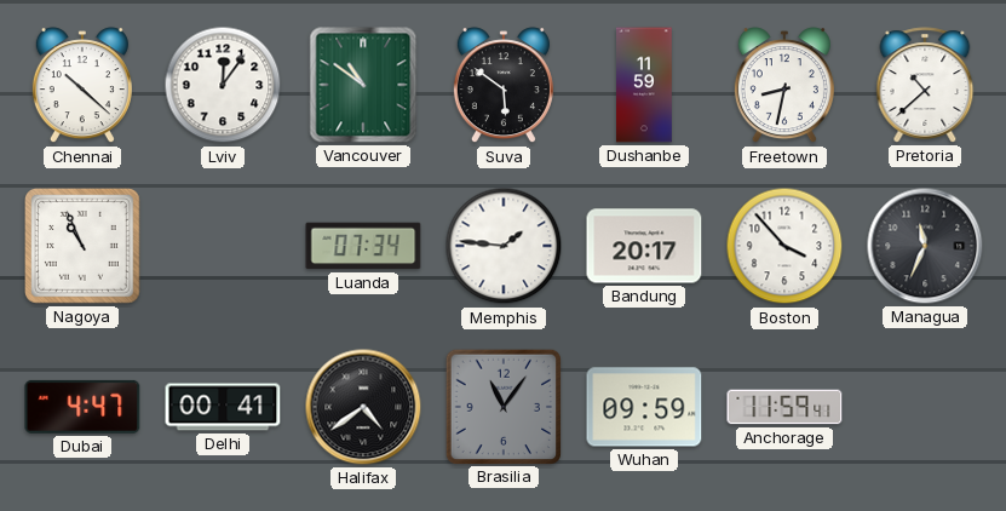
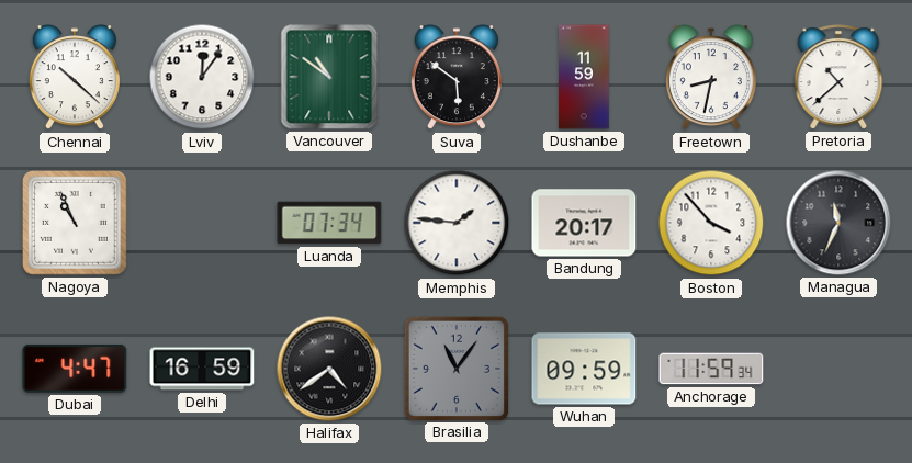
Delhi: 00:41 -> 16:59
Anchorage: 11:59:41 -> 11:59:34
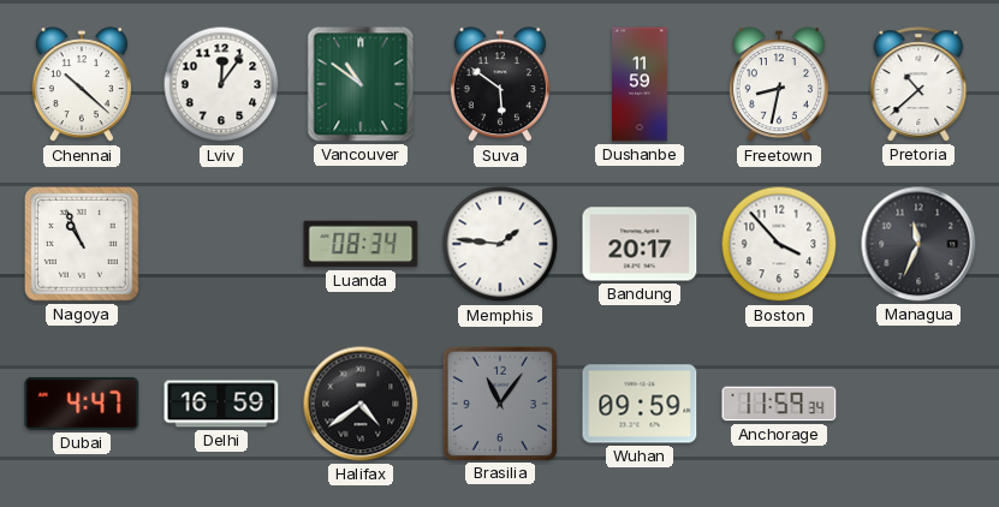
Luanda: 07:34 -> 08:34
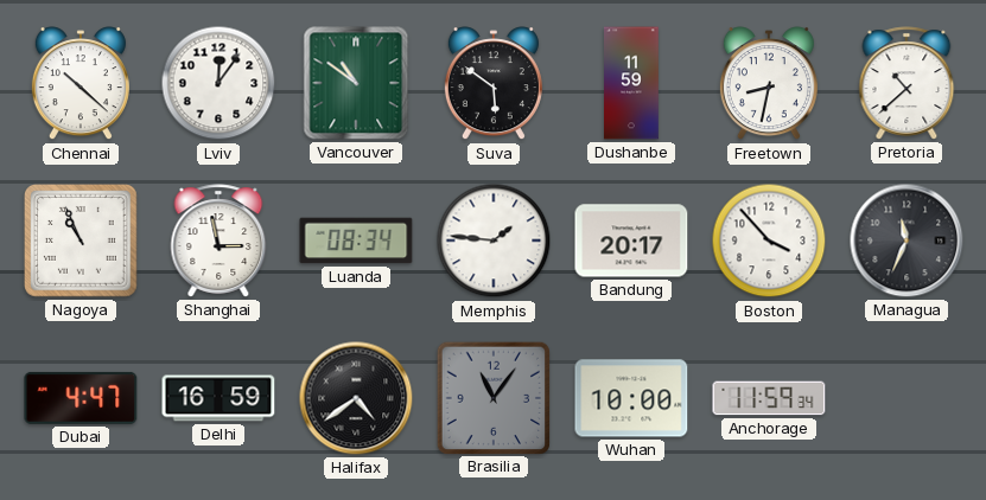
Shanghai: none -> 2:58
Wuhan: 09:59 -> 10:00
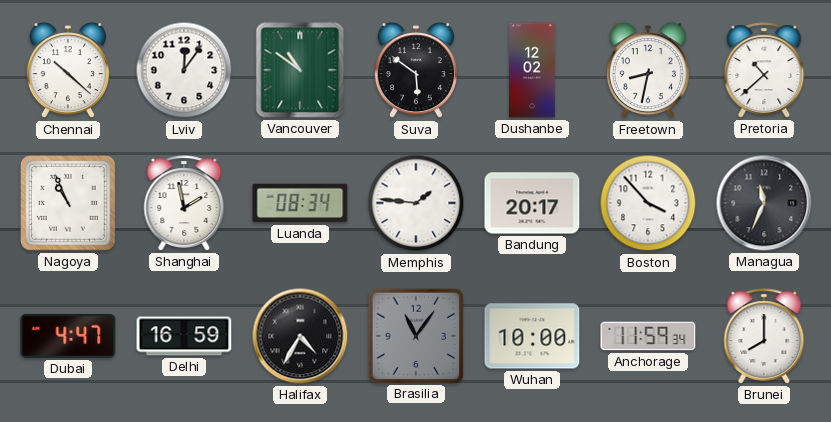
Dushanbe: 11:59 -> 12:02
Shanghai: 2:58 -> 1:58
Halifax: 4:39 -> 4:35
Brunei: none -> 8:00
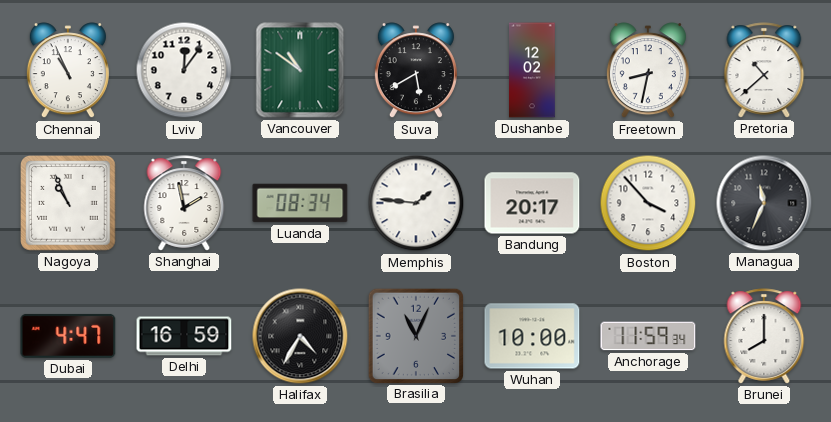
Chennai: 10:22 -> 10:56
Suva: 5:51 -> 5:40
Brasilia: 11:06 -> 11:04
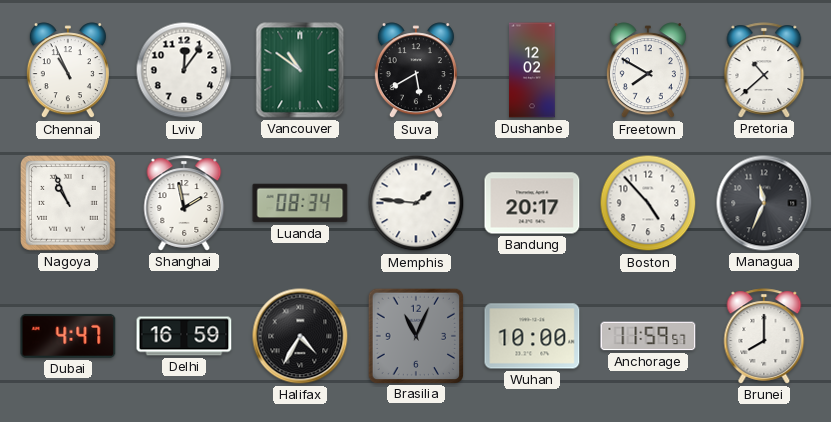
Freetown: 8:32 -> 7:50
Boston: 3:53 -> 4:53
Anchorage: 11:59:34 -> 11:59:57
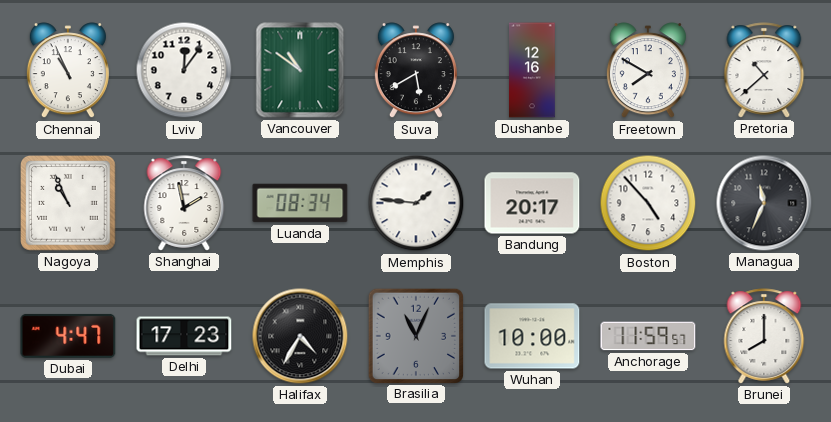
Dushanbe: 12:02 -> 12:16
Delhi: 16:59 -> 17:23
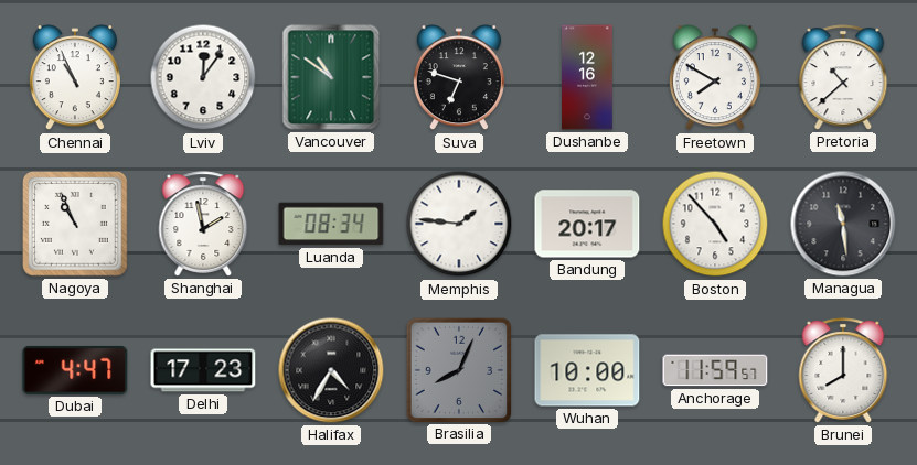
Suva: 5:40 -> 6:48
Managua: 11:34 -> 11:29
Brasilia: 11:04 -> 8:04
